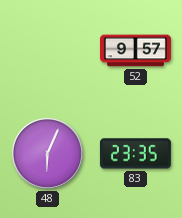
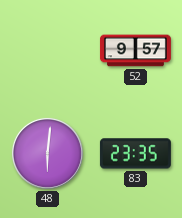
48: 6:04 -> 6:01
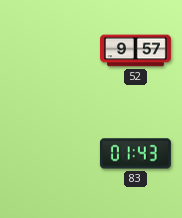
48: 6:01 -> none
83: 23:35 -> 01:43
